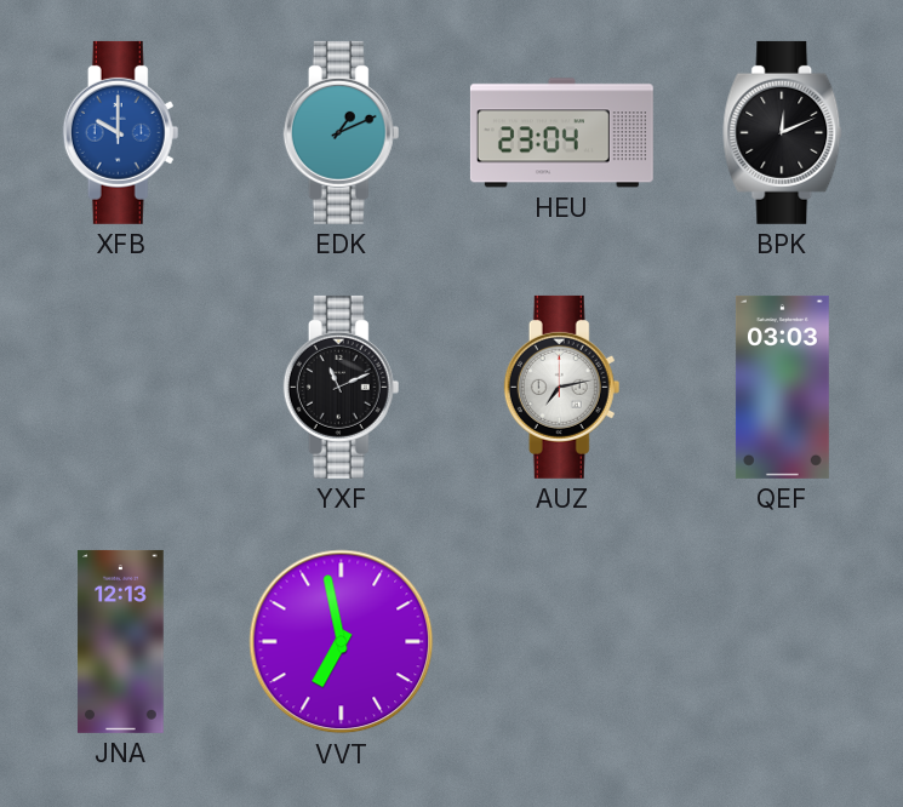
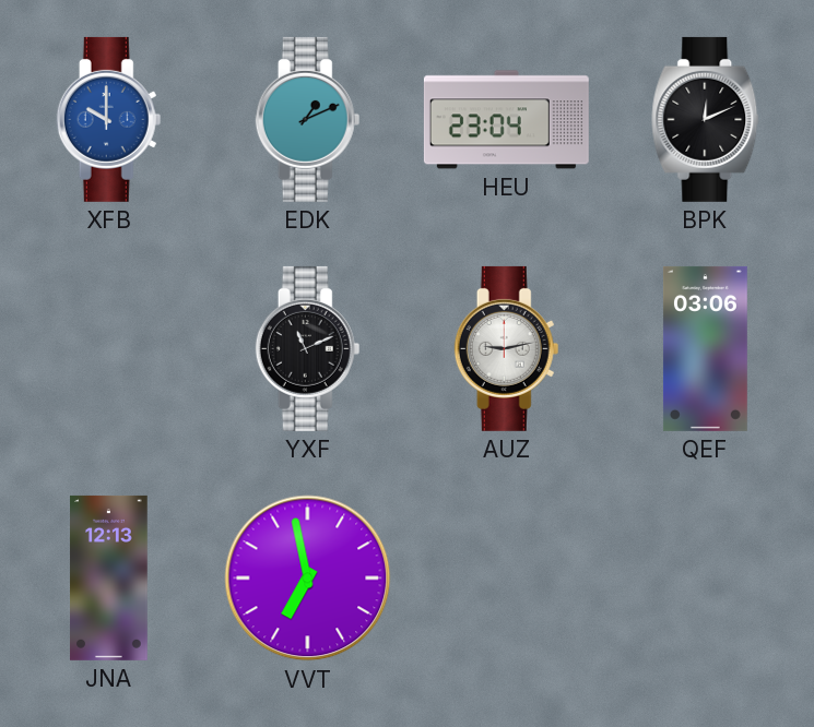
AUZ: 7:13 -> 9:13
QEF: 03:03 -> 03:06
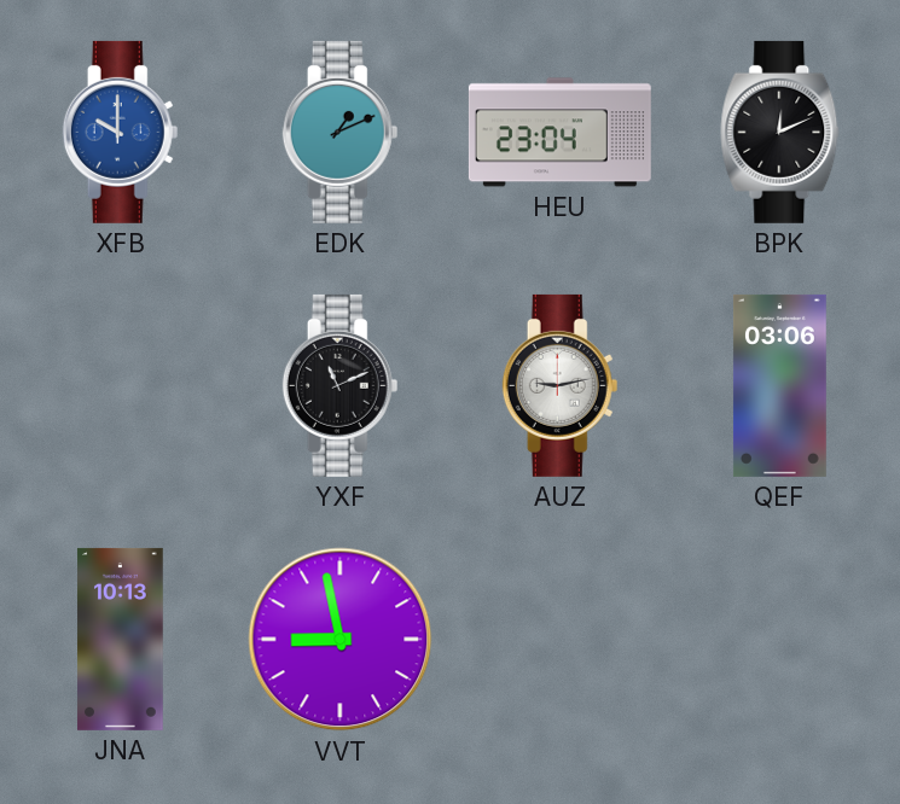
JNA: 12:13 -> 10:13
VVT: 6:58 -> 8:58
